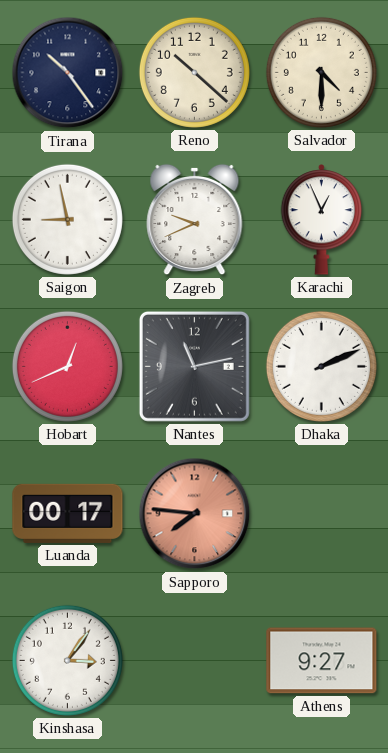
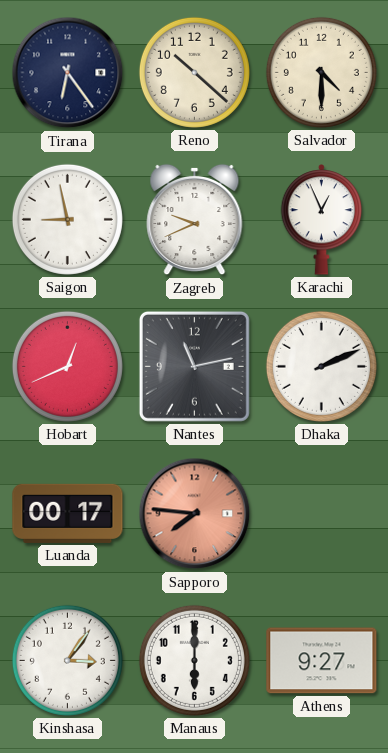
Tirana: 10:24 -> 6:24
Manaus: none -> 6:00
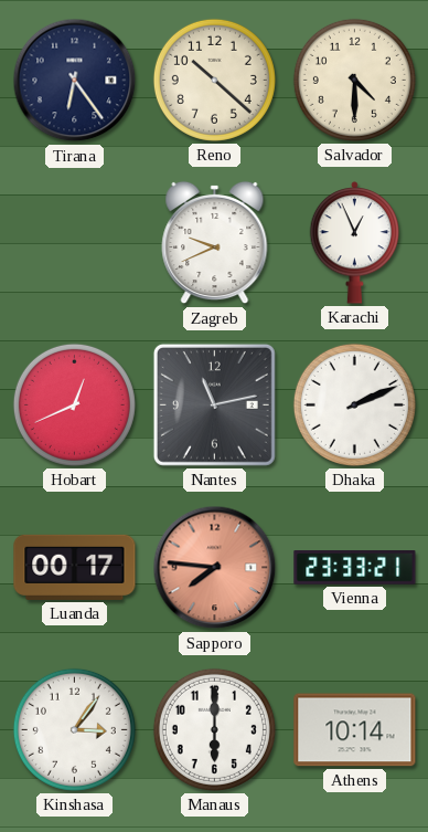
Saigon: 8:58 -> none
Vienna: none -> 23:33
Athens: 9:27 -> 10:14
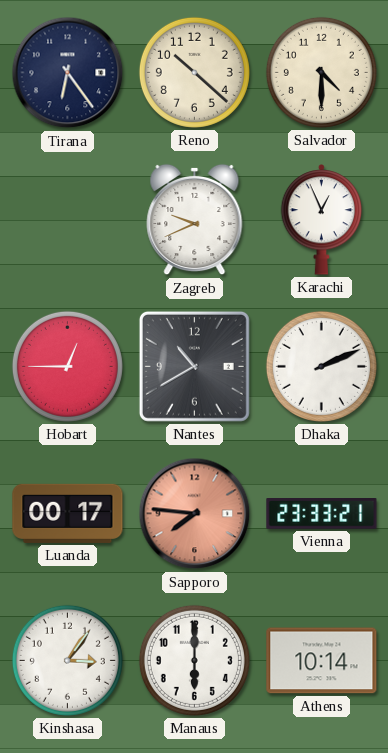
Hobart: 12:41 -> 12:45
Nantes: 11:13 -> 10:40
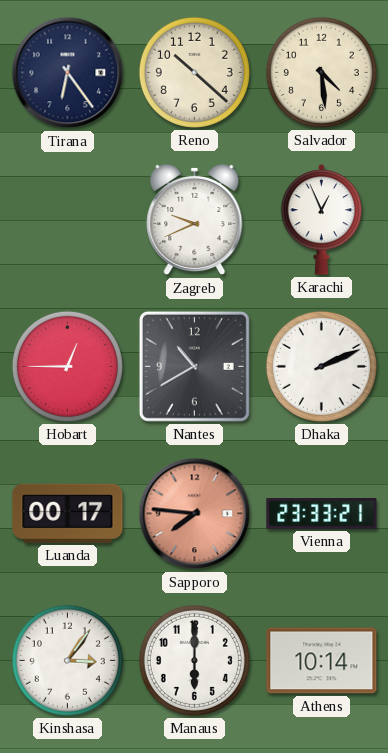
Salvador: 4:30 -> 4:29
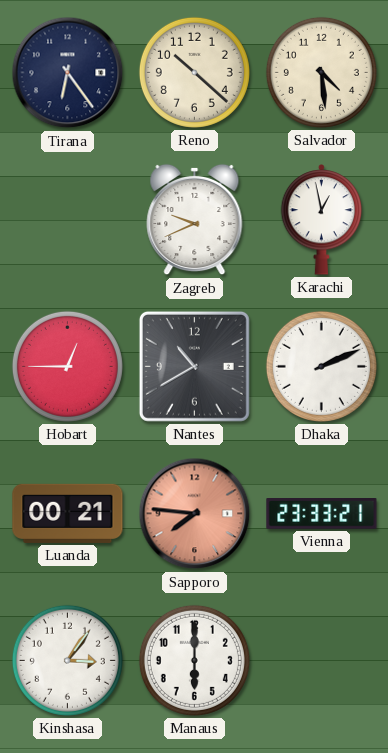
Karachi: 12:56 -> 12:58
Luanda: 00:17 -> 00:21
Athens: 10:14 -> none
